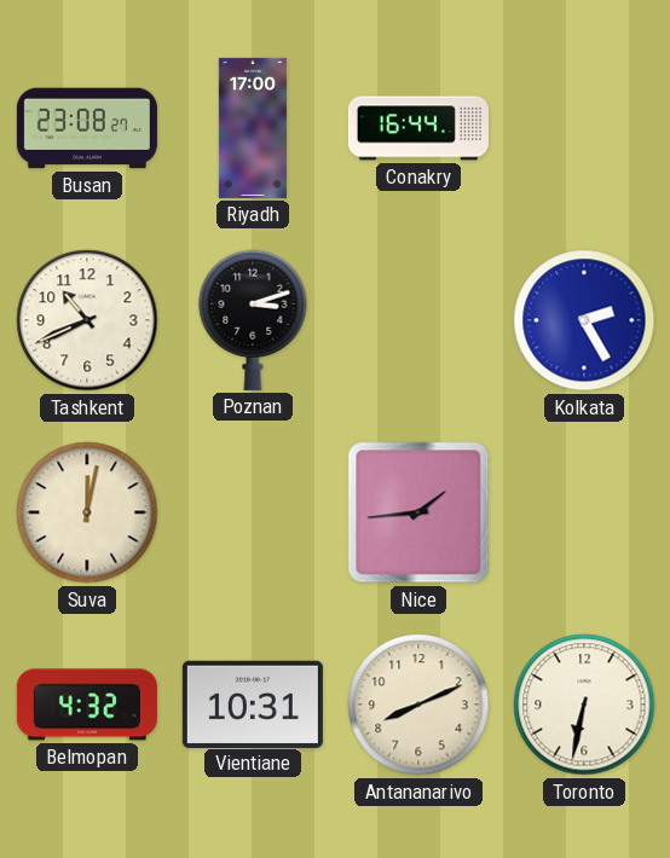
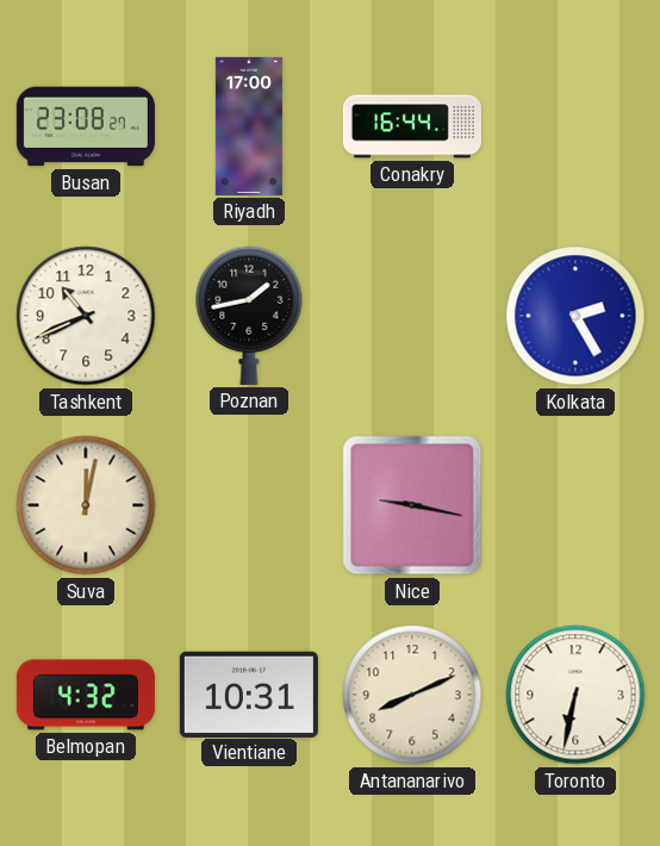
Poznan: 3:12 -> 1:43
Nice: 1:44 -> 9:17
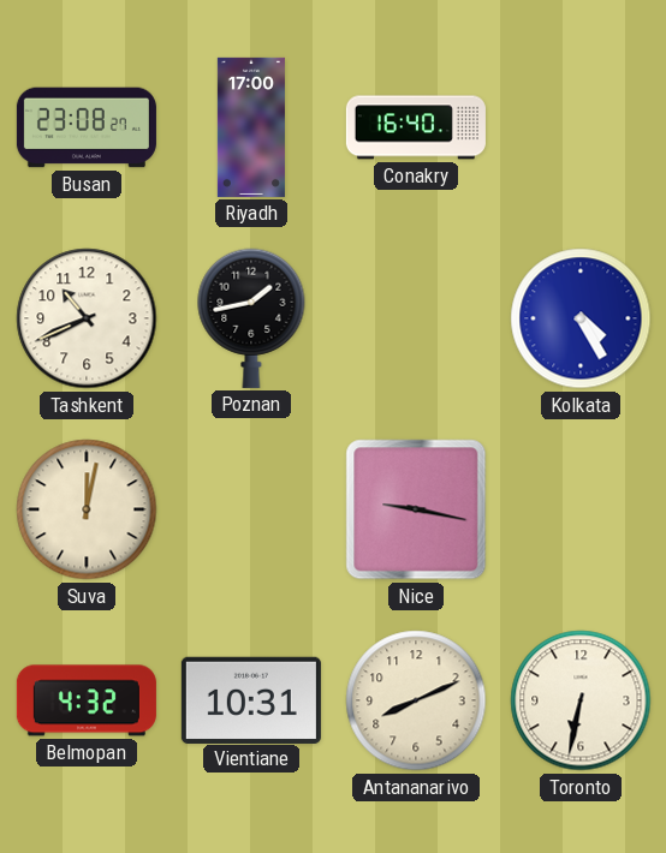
Conakry: 16:44 -> 16:40
Kolkata: 2:25 -> 4:25
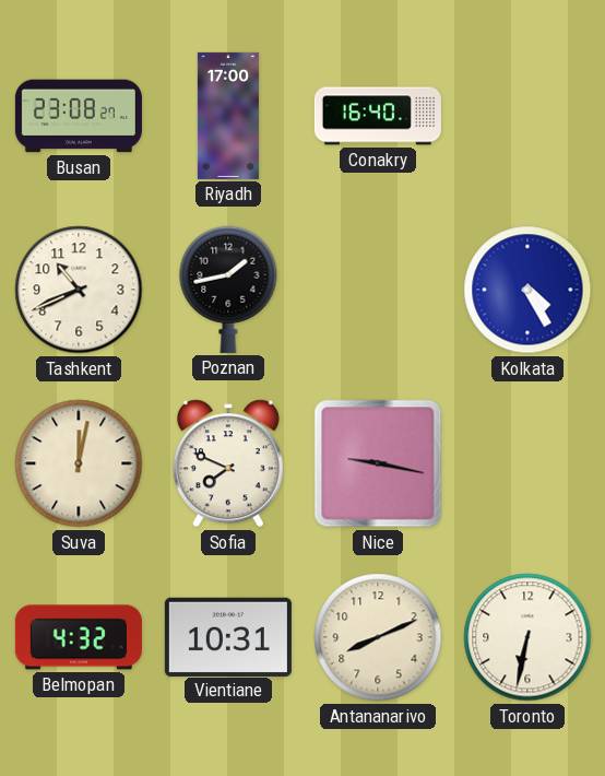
Sofia: none -> 7:49
